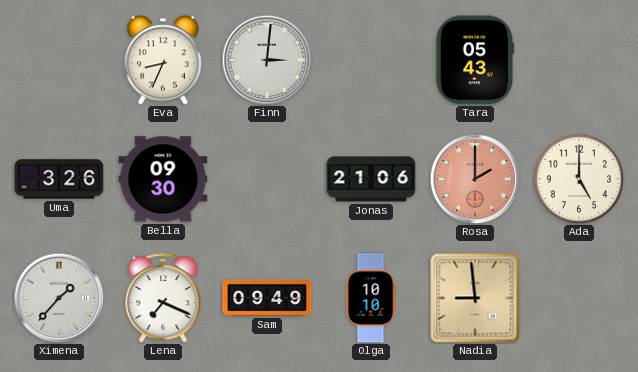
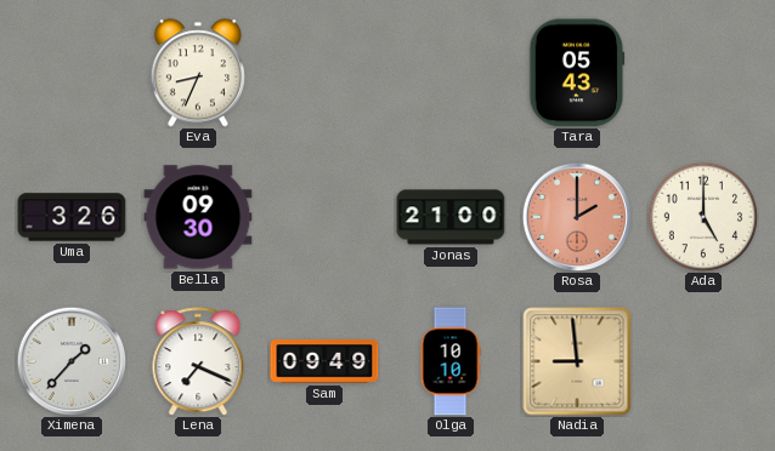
Finn: 3:01 -> none
Jonas: 21:06 -> 21:00
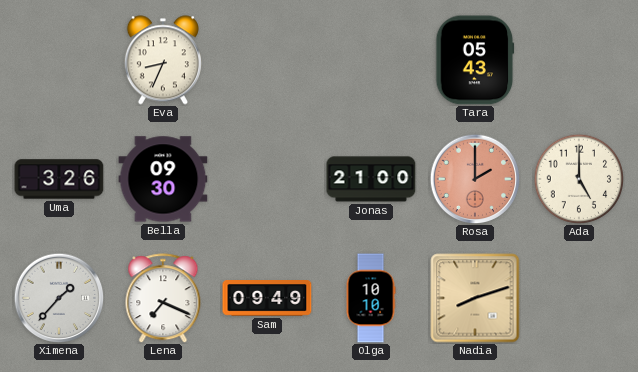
Nadia: 8:59 -> 8:12
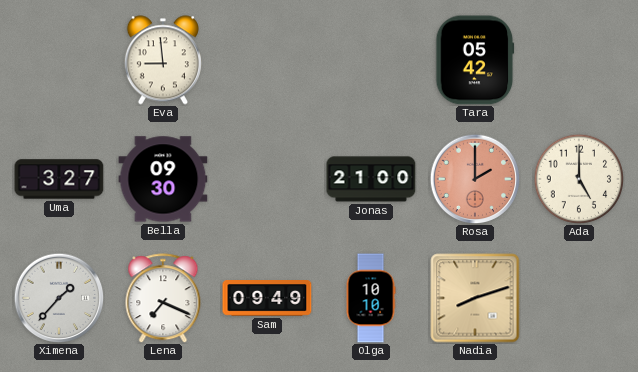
Eva: 8:34 -> 8:59
Tara: 05:43 -> 05:42
Uma: 3:26 -> 3:27
